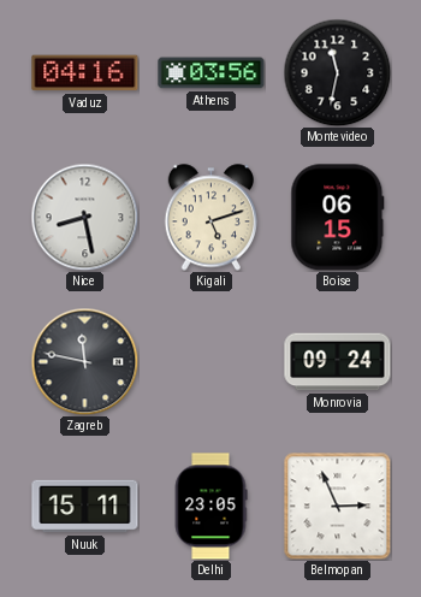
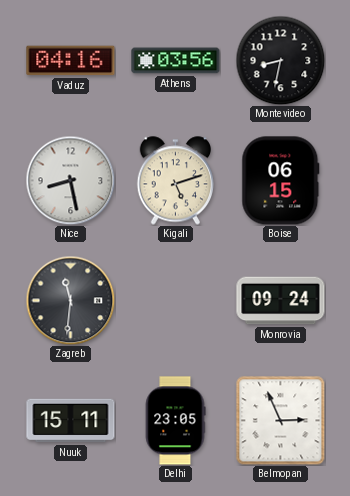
Montevideo: 11:32 -> 8:32
Zagreb: 11:47 -> 11:31
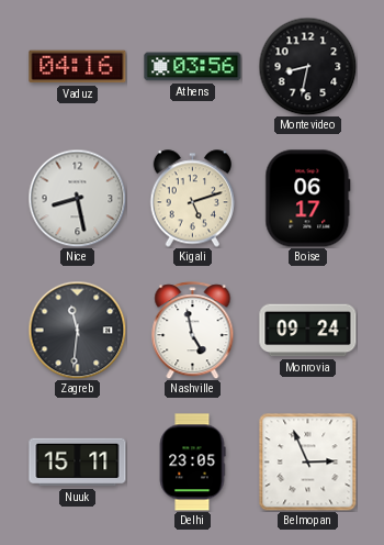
Boise: 06:15 -> 06:17
Nashville: none -> 4:58
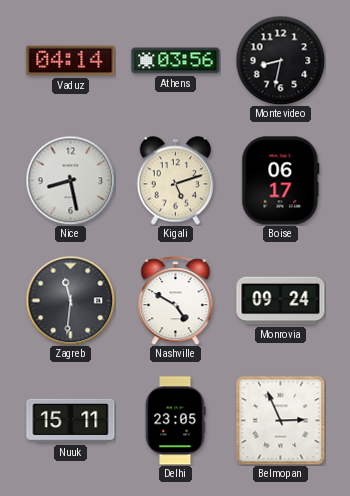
Vaduz: 04:16 -> 04:14
Nashville: 4:58 -> 4:50
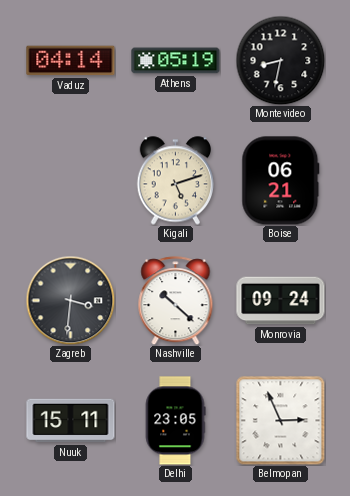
Athens: 03:56 -> 05:19
Nice: 8:28 -> none
Boise: 06:17 -> 06:21
Zagreb: 11:31 -> 3:31
Nashville: 4:50 -> 10:22
